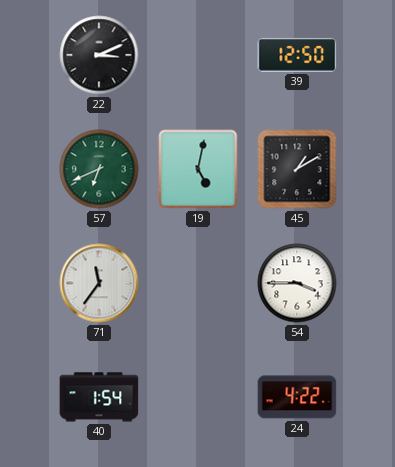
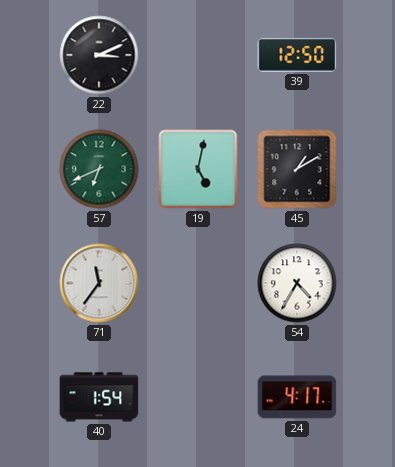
54: 3:45 -> 4:35
24: 4:22 -> 4:17
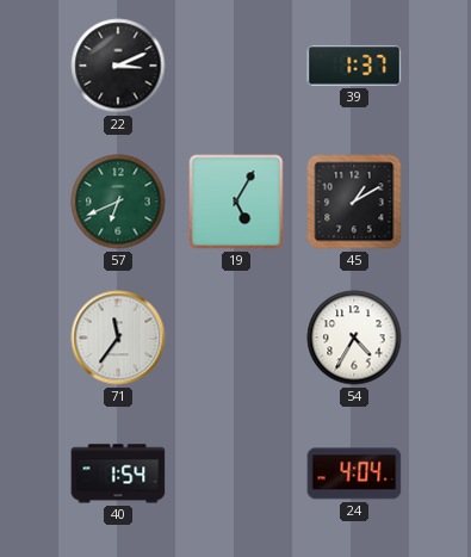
39: 12:50 -> 1:37
19: 5:02 -> 5:05
24: 4:17 -> 4:04
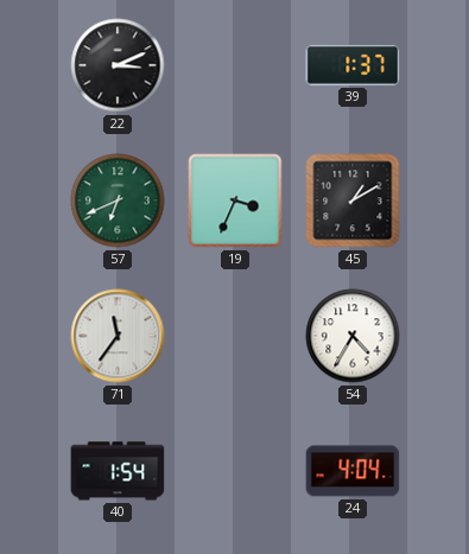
19: 5:05 -> 3:34
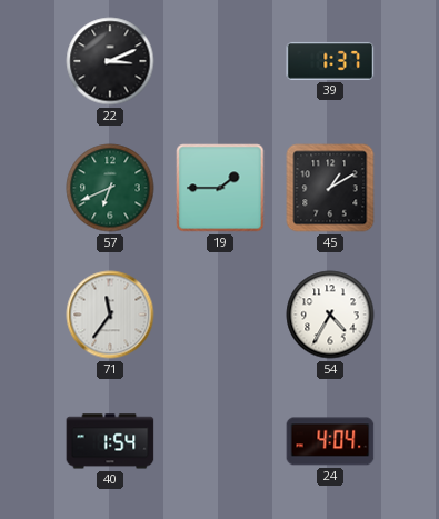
19: 3:34 -> 1:45
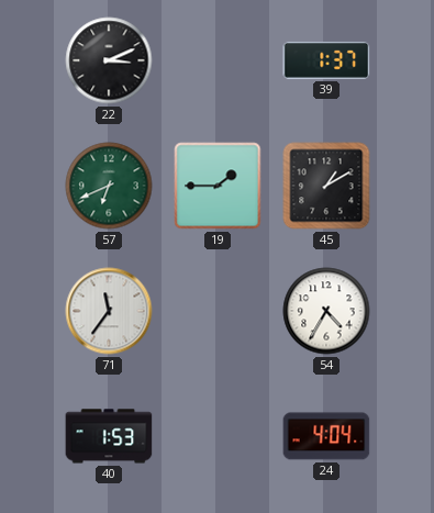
40: 1:54 -> 1:53
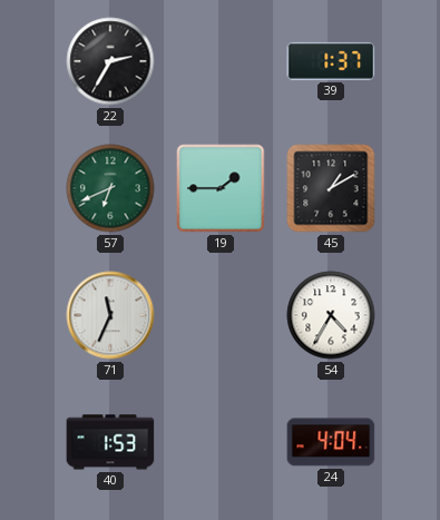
22: 3:11 -> 2:35
71: 11:36 -> 11:34
